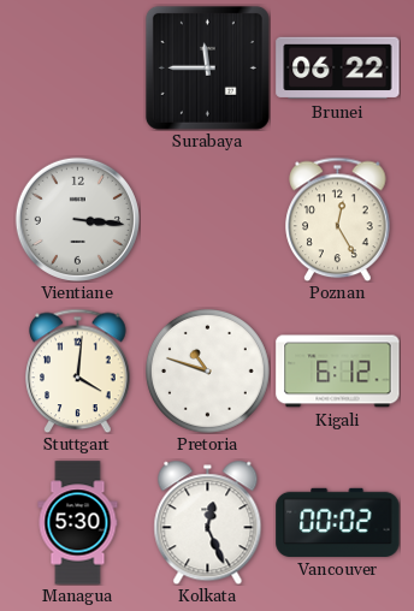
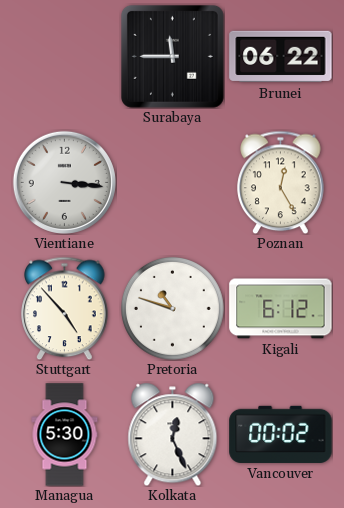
Stuttgart: 4:01 -> 4:53
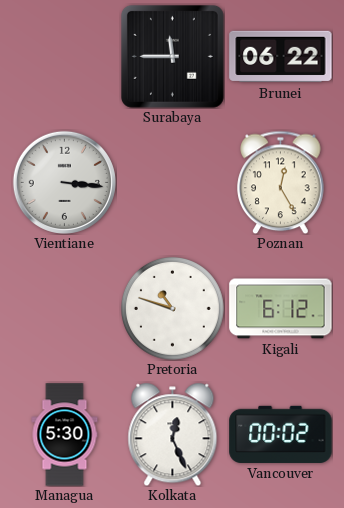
Stuttgart: 4:53 -> none
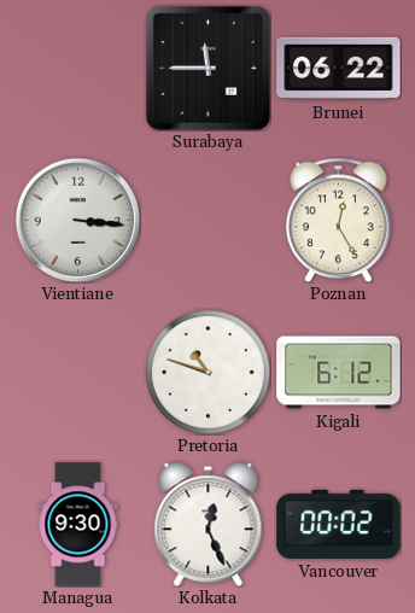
Managua: 5:30 -> 9:30
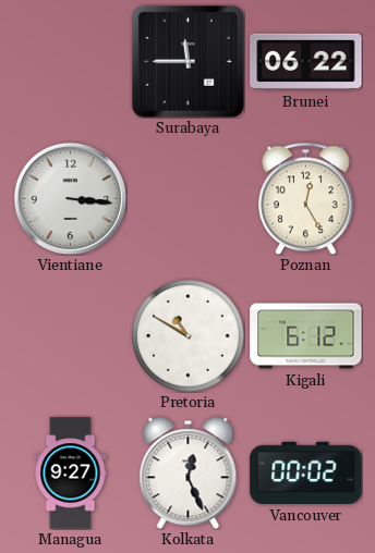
Pretoria: 10:48 -> 10:50
Managua: 9:30 -> 9:27
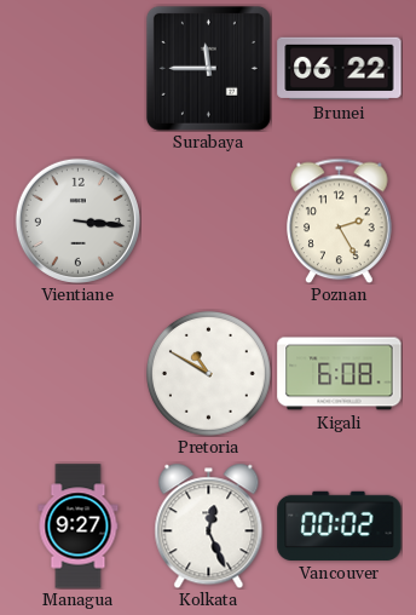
Poznan: 12:25 -> 2:25
Kigali: 6:12 -> 6:08
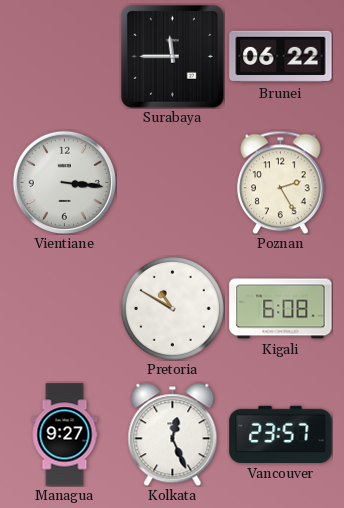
Vancouver: 00:02 -> 23:57
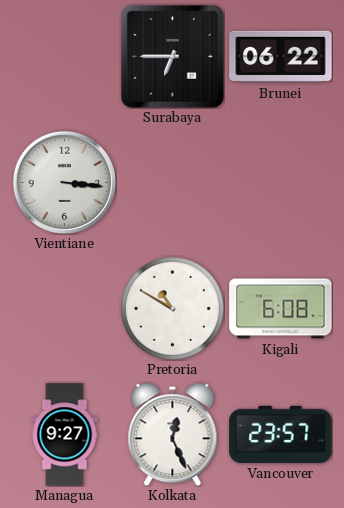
Surabaya: 11:45 -> 6:45
Poznan: 2:25 -> none
